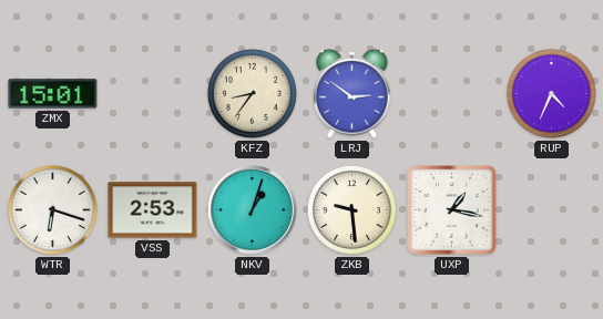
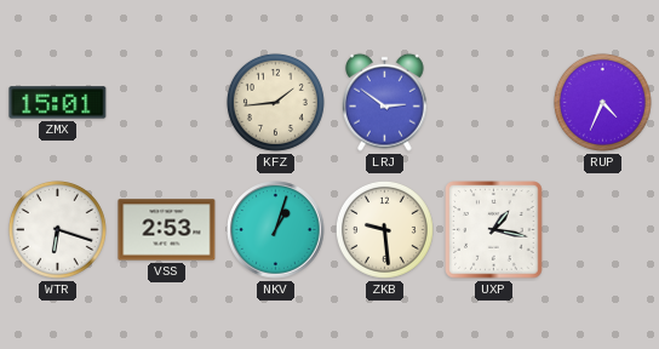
KFZ: 8:36 -> 1:44
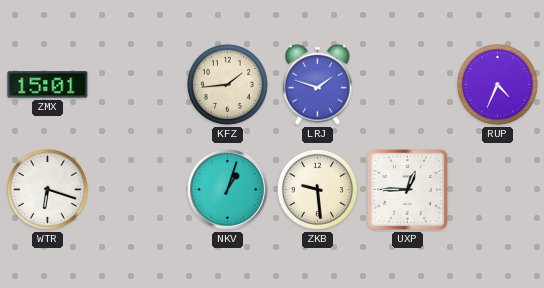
LRJ: 2:51 -> 1:48
VSS: 2:53 -> none
UXP: 1:17 -> 12:45
